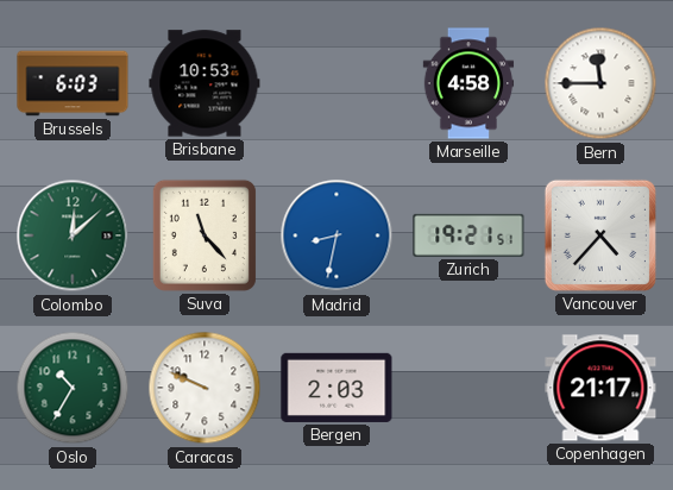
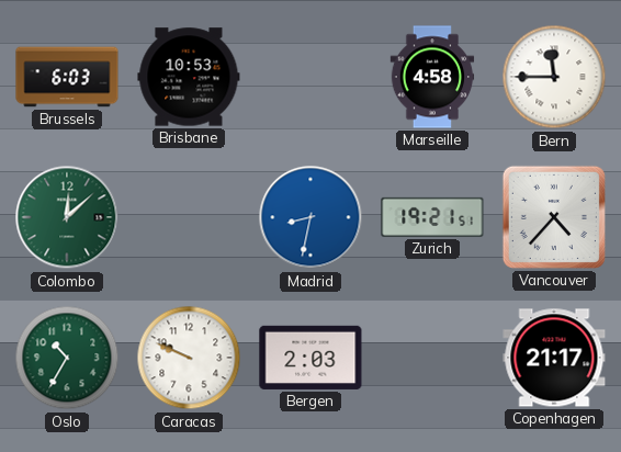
Suva: 11:23 -> none
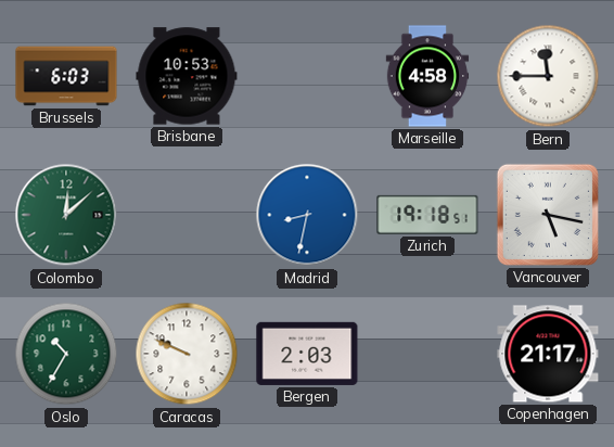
Zurich: 19:21 -> 19:18
Vancouver: 4:37 -> 5:17
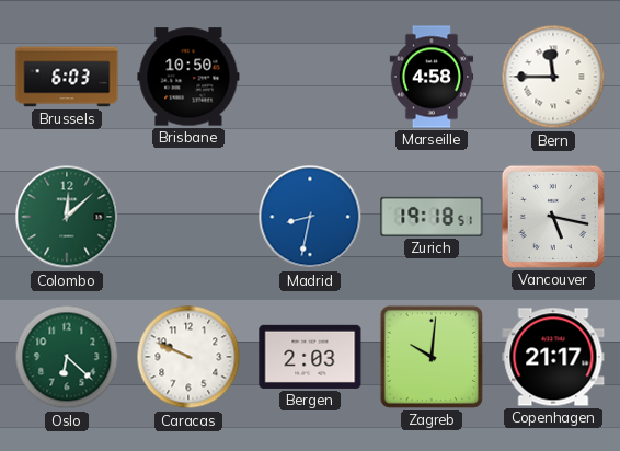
Brisbane: 10:53 -> 10:50
Oslo: 10:35 -> 6:22
Zagreb: none -> 10:01
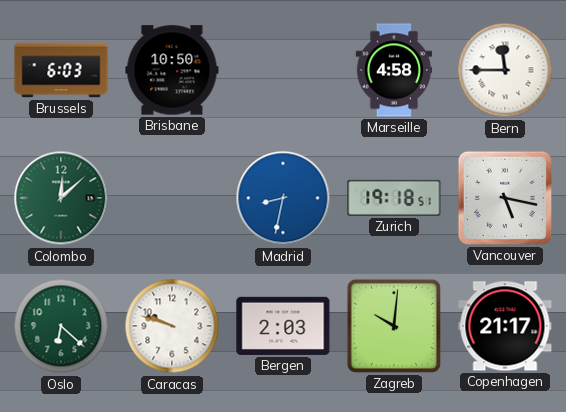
Caracas: 9:49 -> 9:48
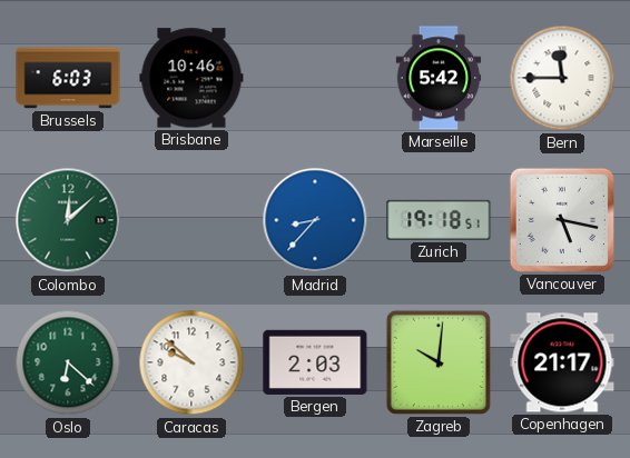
Brisbane: 10:50 -> 10:46
Marseille: 4:58 -> 5:42
Madrid: 8:32 -> 8:37
Caracas: 9:48 -> 9:52
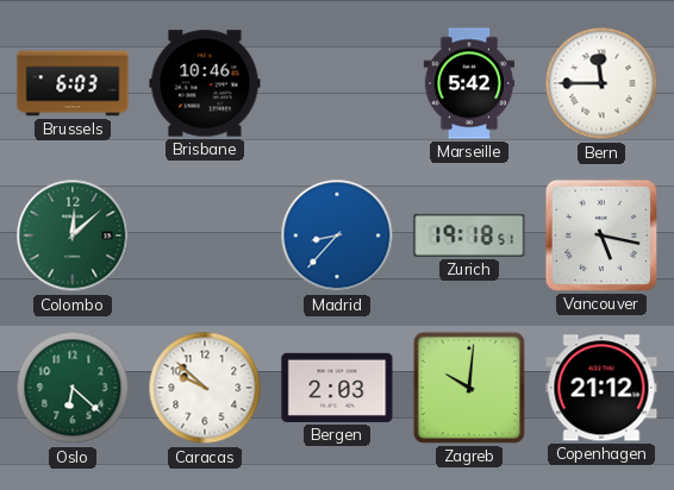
Copenhagen: 21:17 -> 21:12
